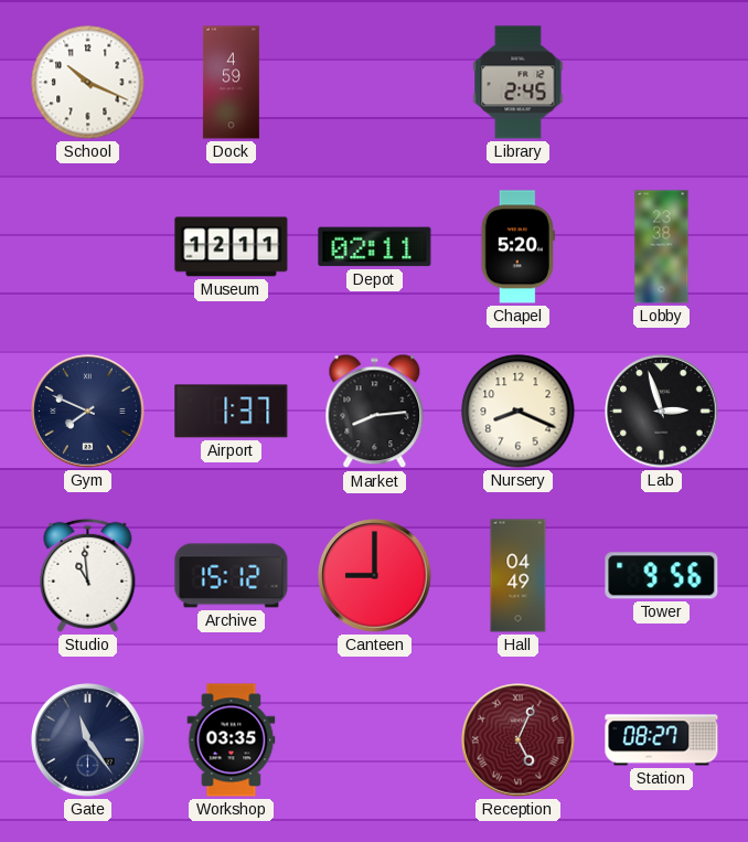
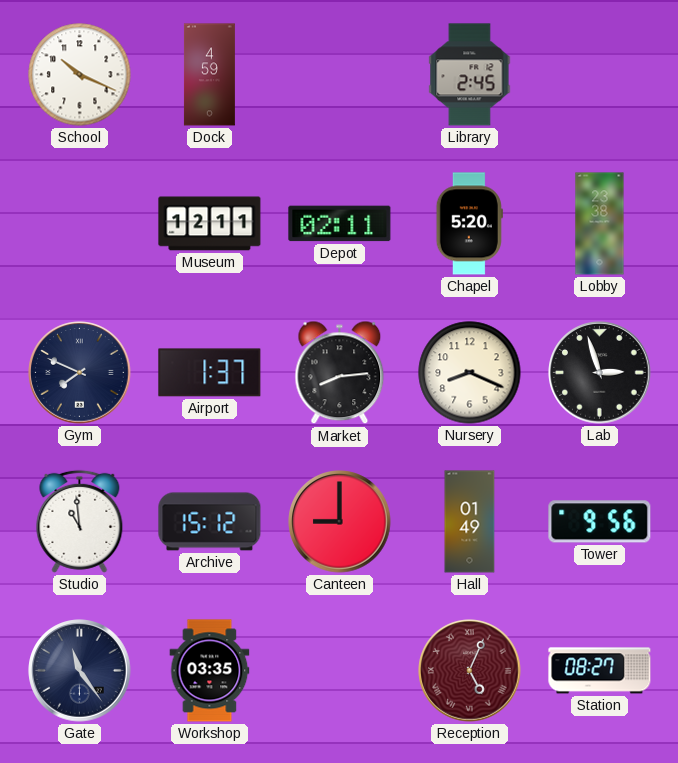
Hall: 04:49 -> 01:49
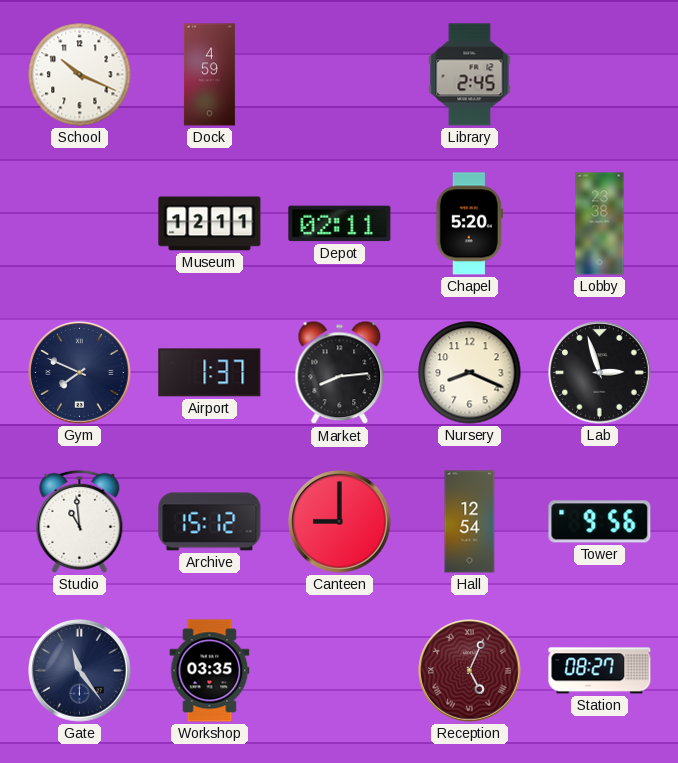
Hall: 01:49 -> 12:54
